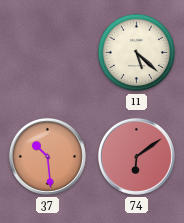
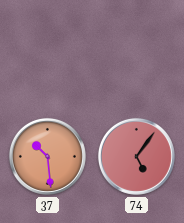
11: 5:22 -> none
74: 6:09 -> 5:06
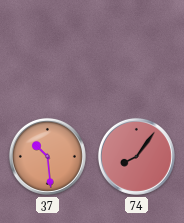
74: 5:06 -> 8:06
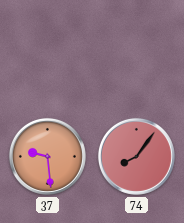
37: 10:29 -> 9:29
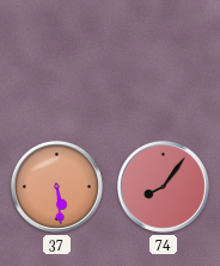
37: 9:29 -> 5:29
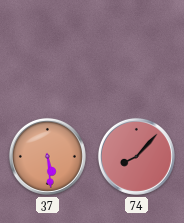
74: 8:06 -> 8:07
